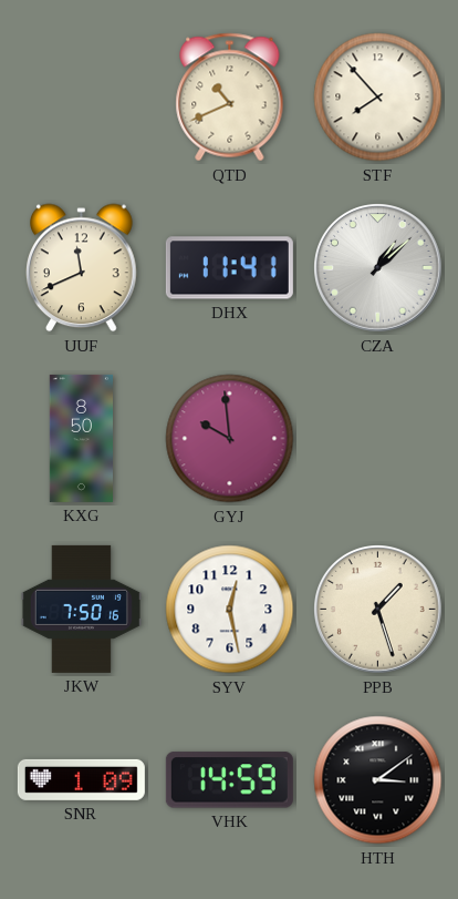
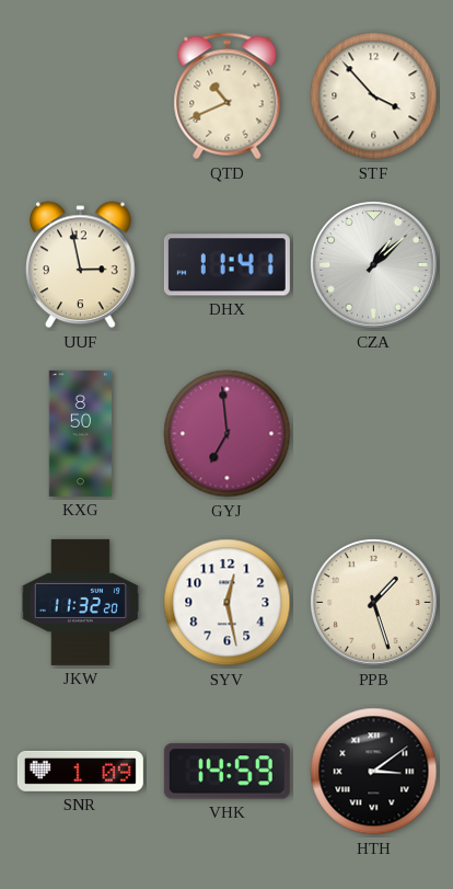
STF: 7:53 -> 3:53
UUF: 11:41 -> 2:58
GYJ: 9:59 -> 6:59
JKW: 7:50 -> 11:32
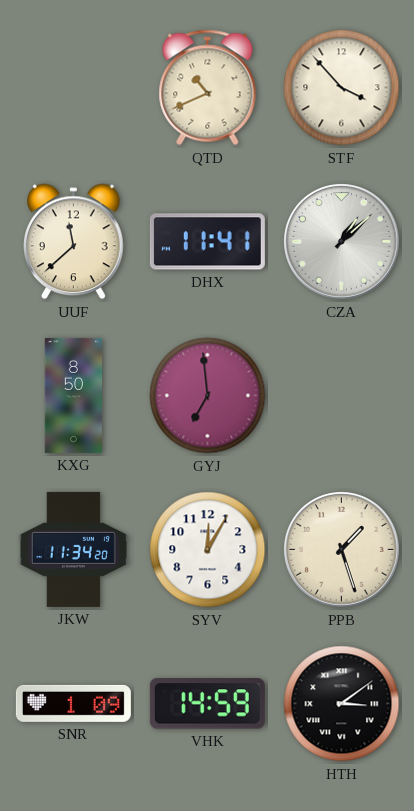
UUF: 2:58 -> 11:38
JKW: 11:32 -> 11:34
SYV: 12:28 -> 12:05
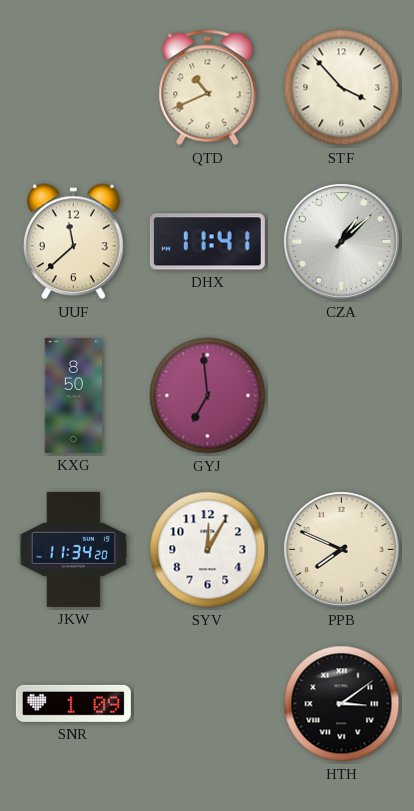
PPB: 1:27 -> 7:49
VHK: 14:59 -> none
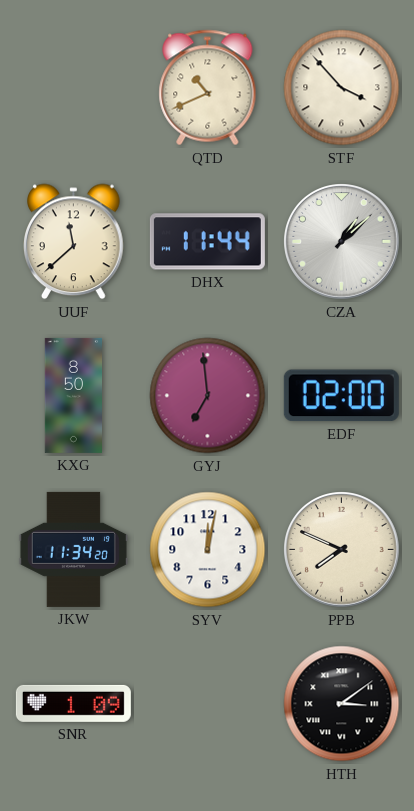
DHX: 11:41 -> 11:44
EDF: none -> 02:00
SYV: 12:05 -> 12:02
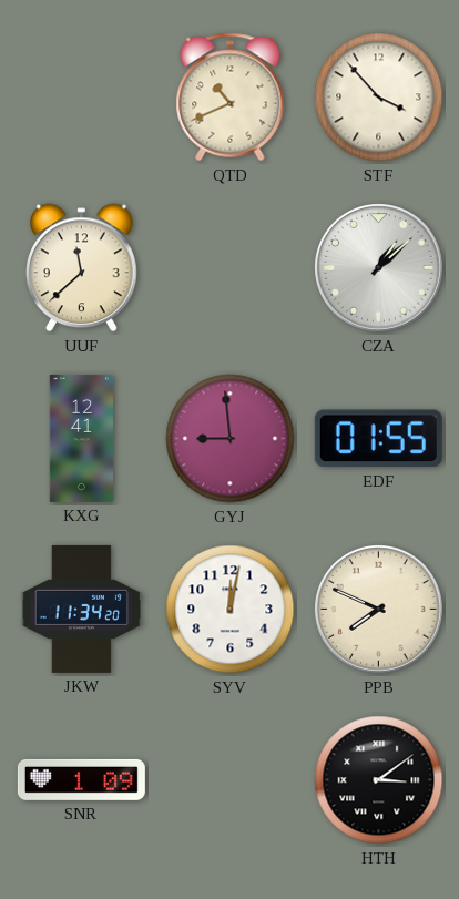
DHX: 11:44 -> none
KXG: 8:50 -> 12:41
GYJ: 6:59 -> 8:59
EDF: 02:00 -> 01:55
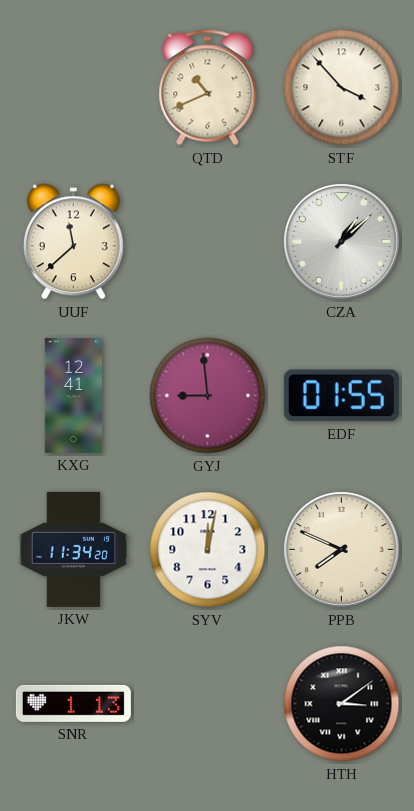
SNR: 1:09 -> 1:13
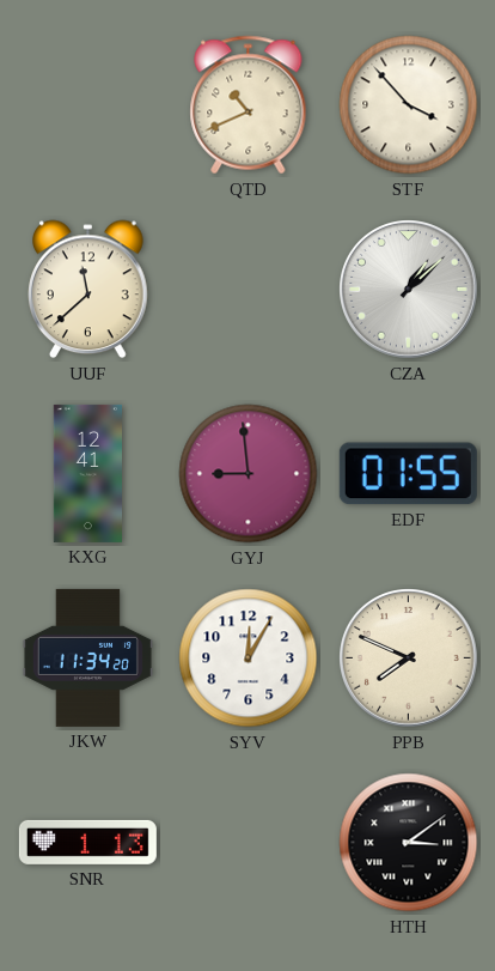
SYV: 12:02 -> 12:05
